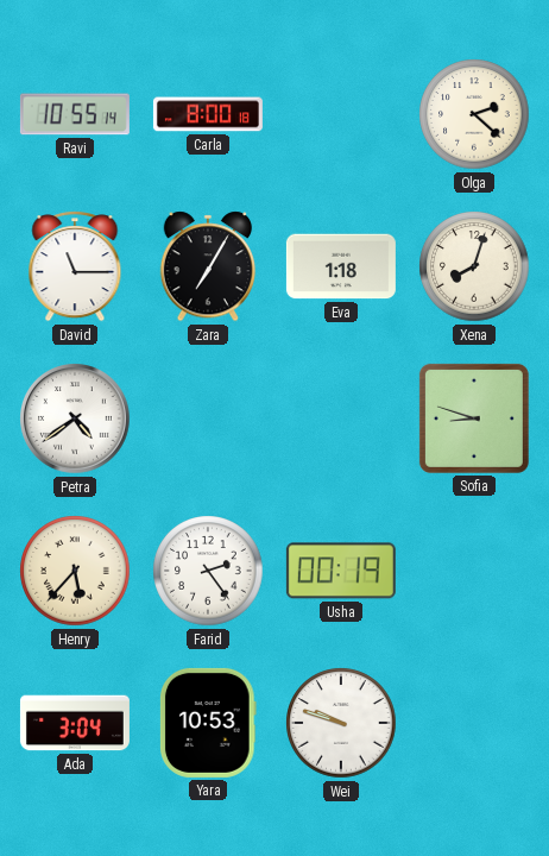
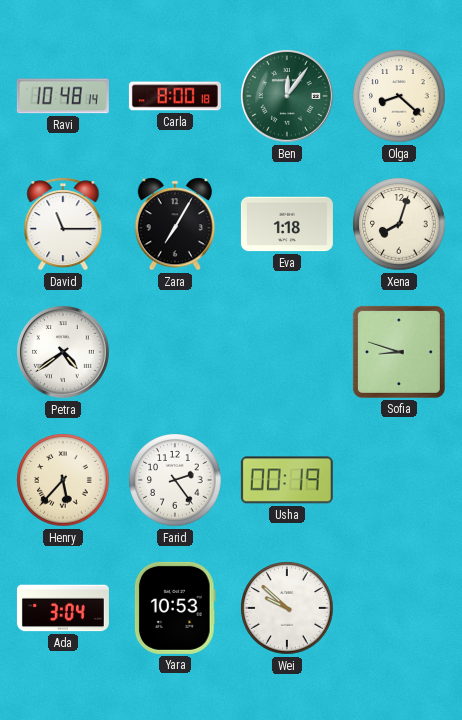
Ravi: 10:55 -> 10:48
Ben: none -> 12:06
Olga: 2:22 -> 8:22
Wei: 9:48 -> 9:52
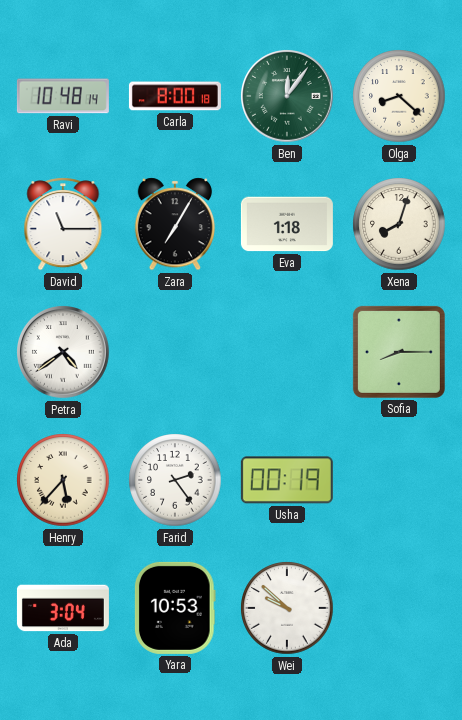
Sofia: 8:48 -> 8:15
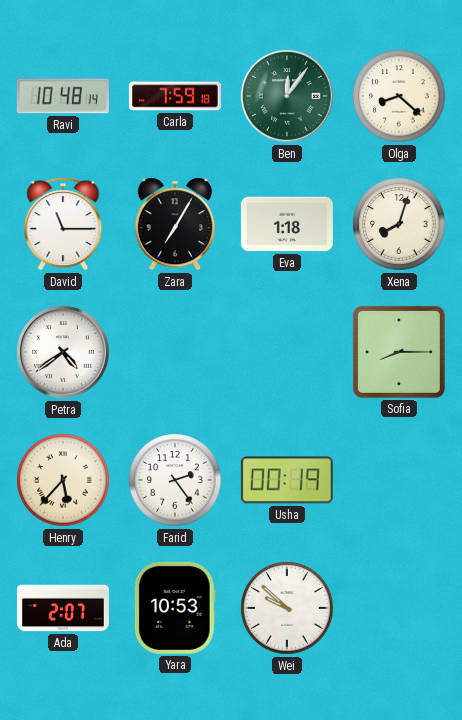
Carla: 8:00 -> 7:59
Ada: 3:04 -> 2:07
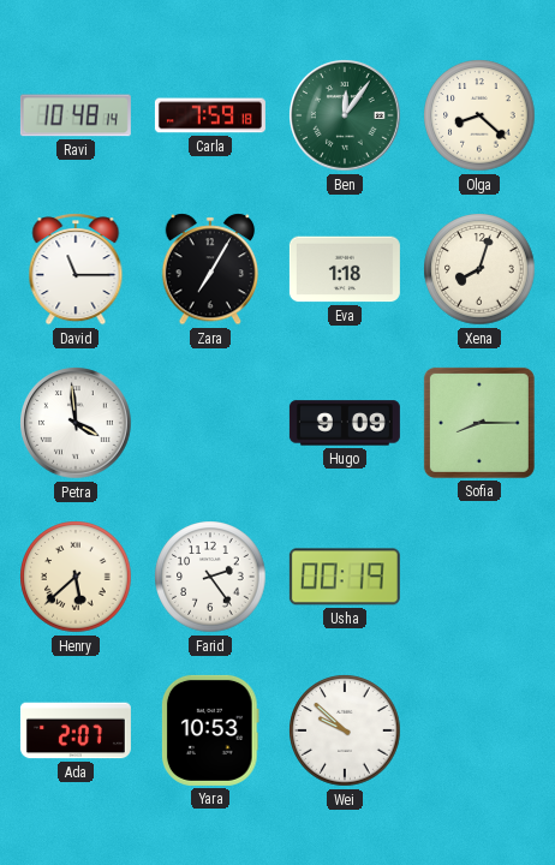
Petra: 4:39 -> 3:59
Hugo: none -> 9:09
Henry: 5:37 -> 5:38
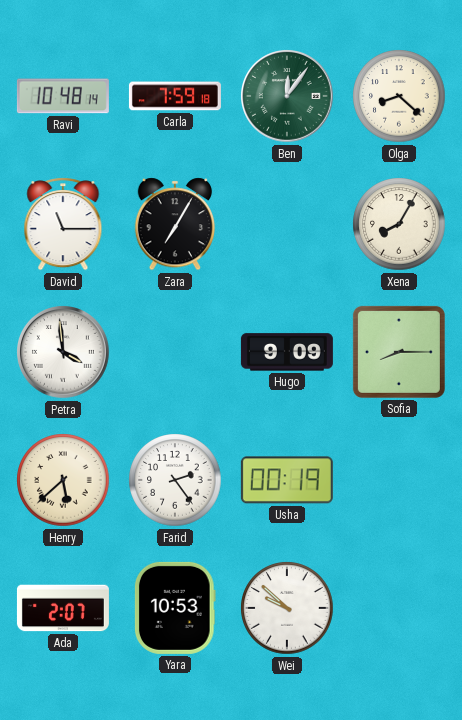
Eva: 1:18 -> none
Xena: 8:03 -> 8:05
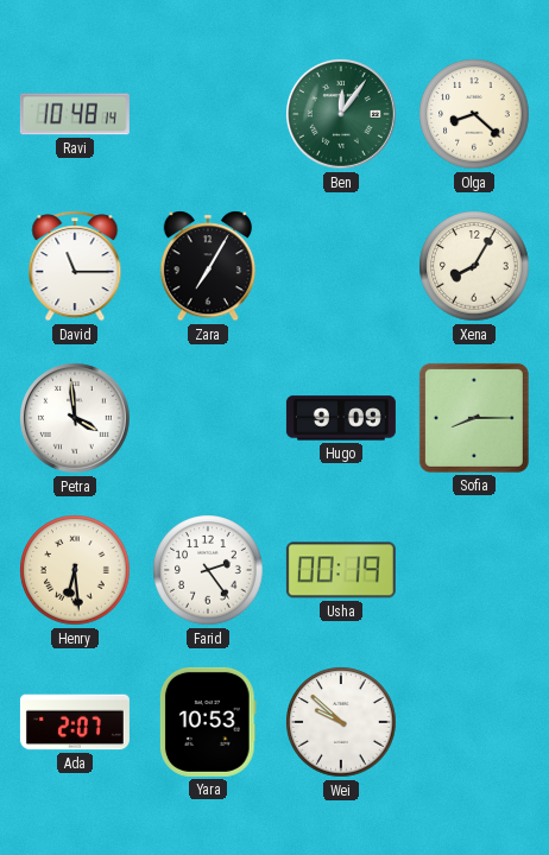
Carla: 7:59 -> none
Henry: 5:38 -> 6:29
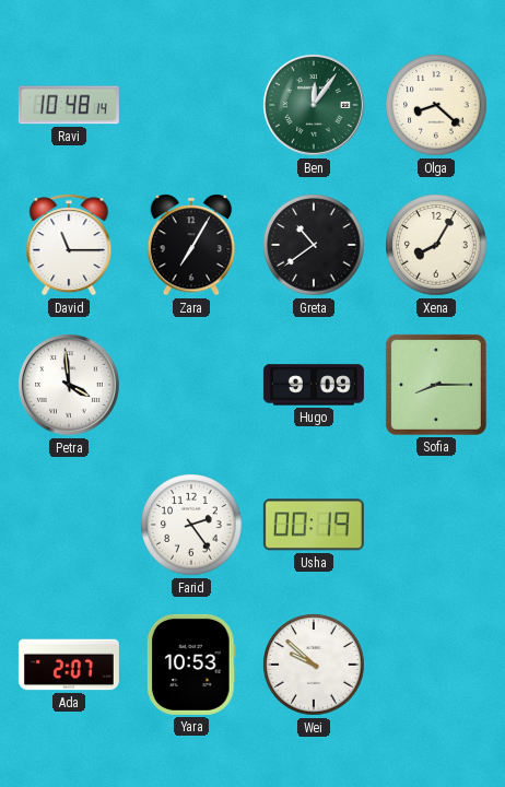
Greta: none -> 10:39
Henry: 6:29 -> none
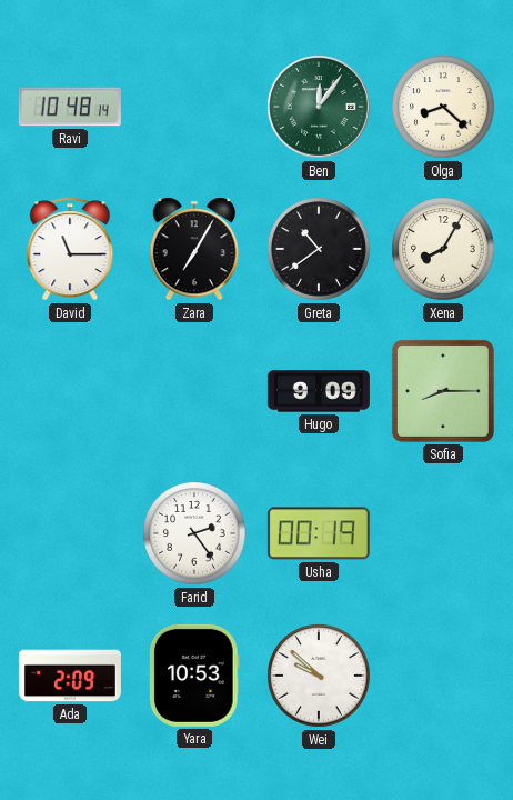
Petra: 3:59 -> none
Ada: 2:07 -> 2:09
